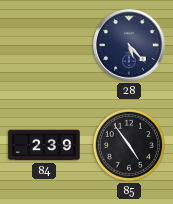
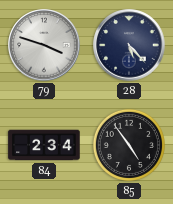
79: none -> 3:48
84: 2:39 -> 2:34
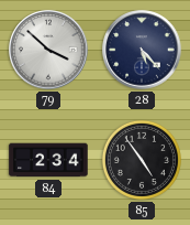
79: 3:48 -> 3:52
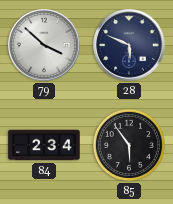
28: 5:23 -> 5:49
85: 4:54 -> 5:54
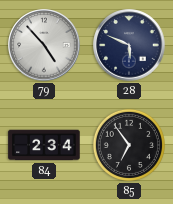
79: 3:52 -> 4:53
85: 5:54 -> 6:54
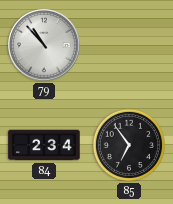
79: 4:53 -> 10:53
28: 5:49 -> none
